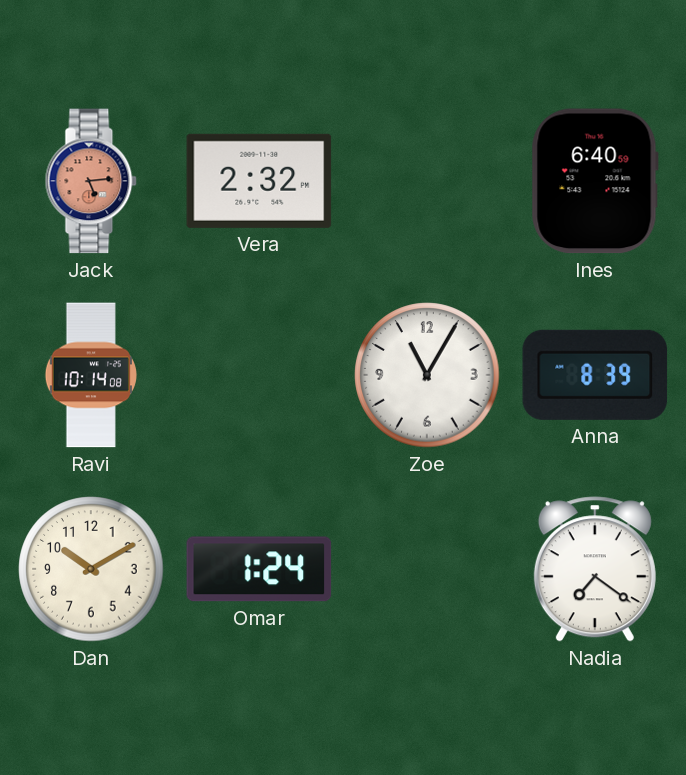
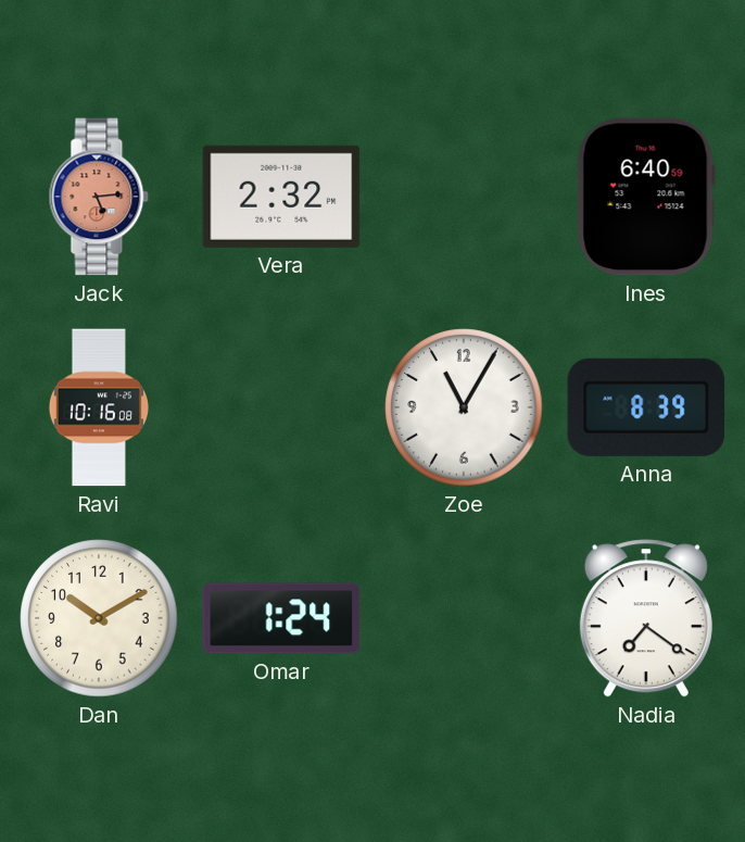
Ravi: 10:14 -> 10:16
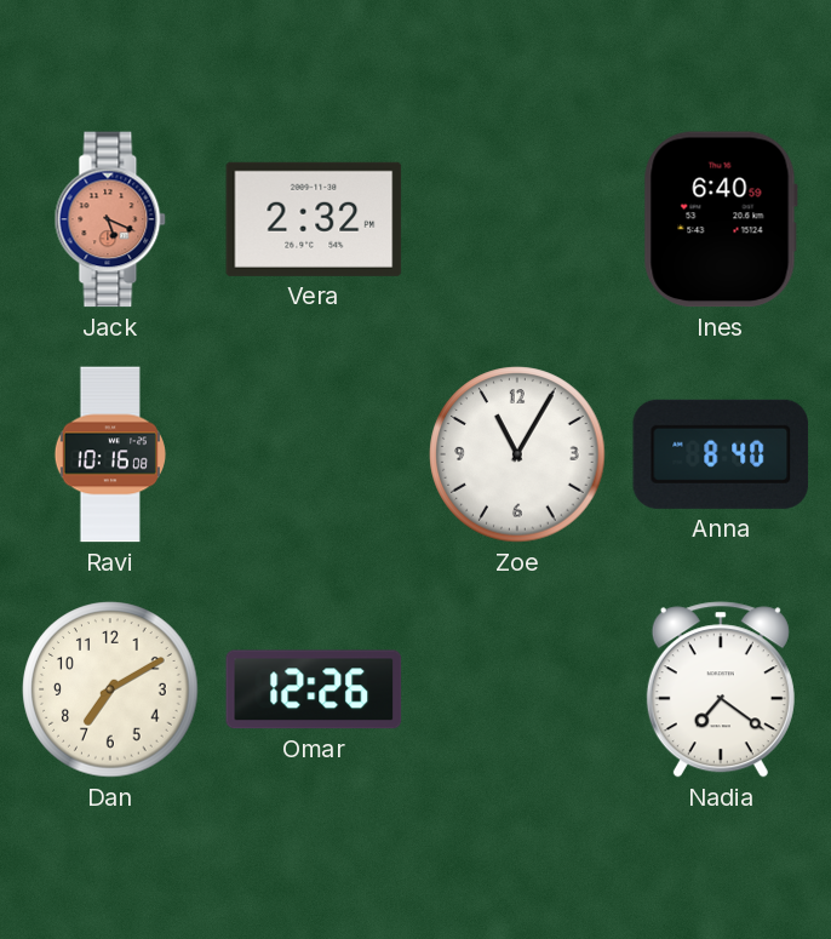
Jack: 5:14 -> 5:19
Anna: 8:39 -> 8:40
Dan: 10:10 -> 7:10
Omar: 1:24 -> 12:26
